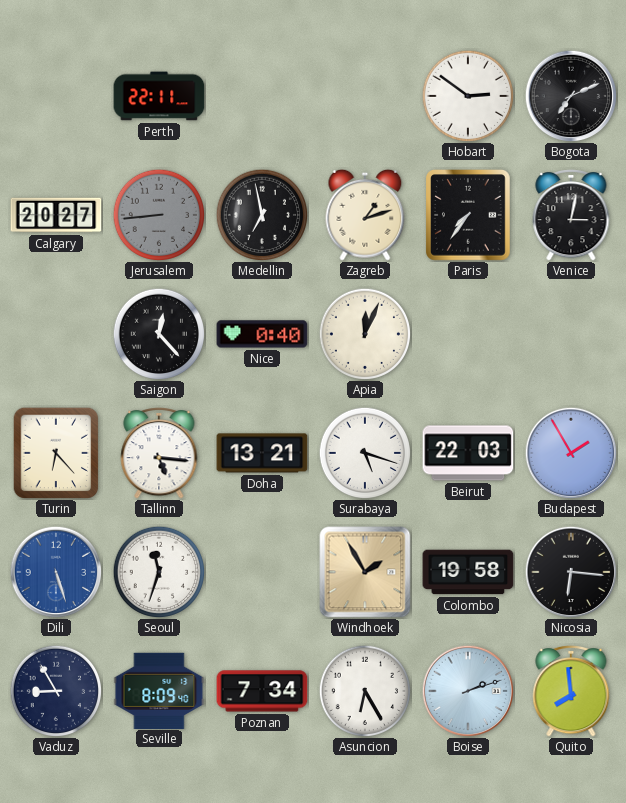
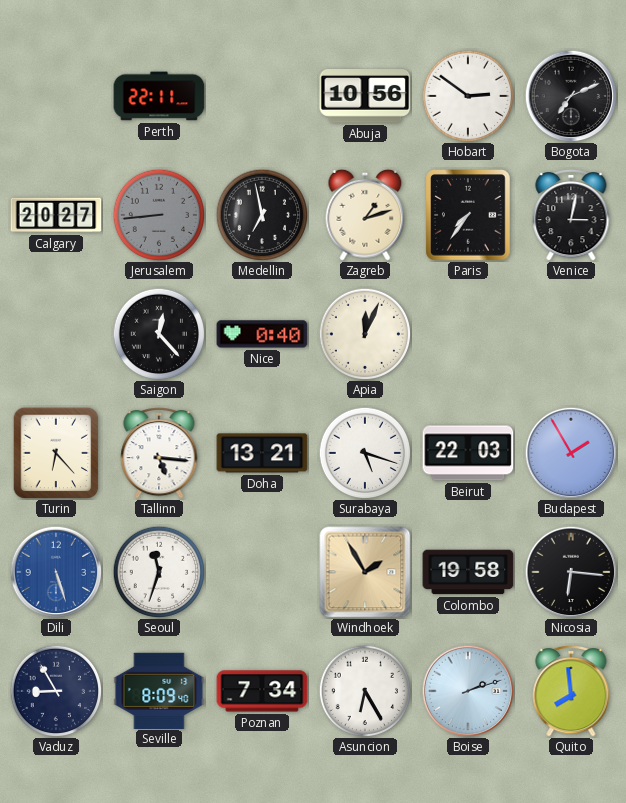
Abuja: none -> 10:56
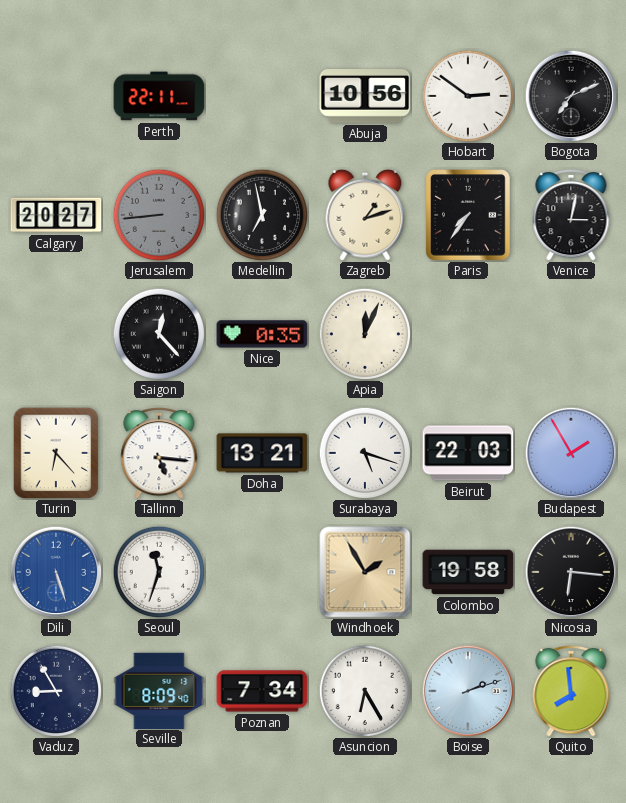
Nice: 0:40 -> 0:35
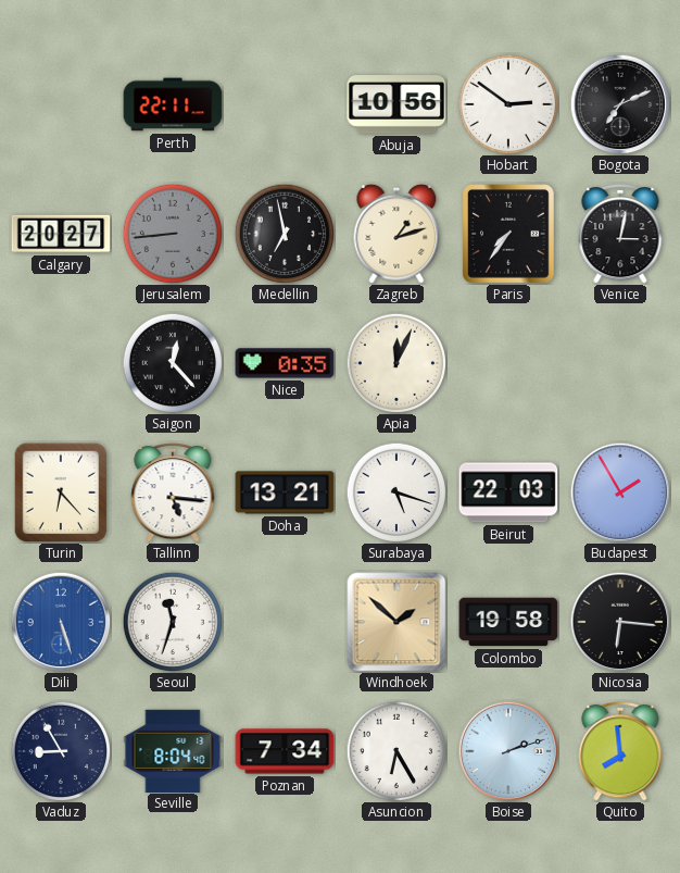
Windhoek: 1:55 -> 1:52
Seville: 8:09 -> 8:04
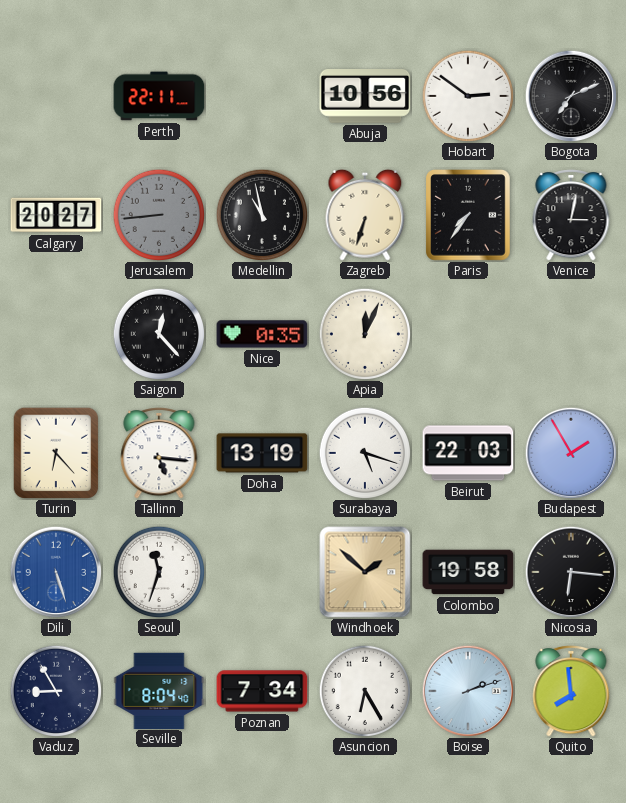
Medellin: 6:58 -> 10:58
Zagreb: 1:12 -> 6:33
Doha: 13:21 -> 13:19
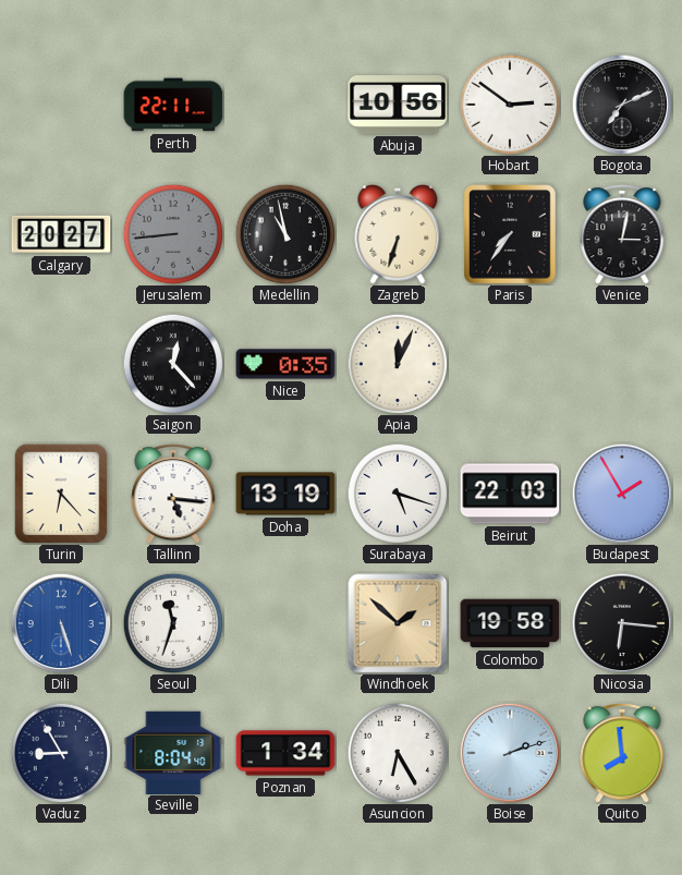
Poznan: 7:34 -> 1:34
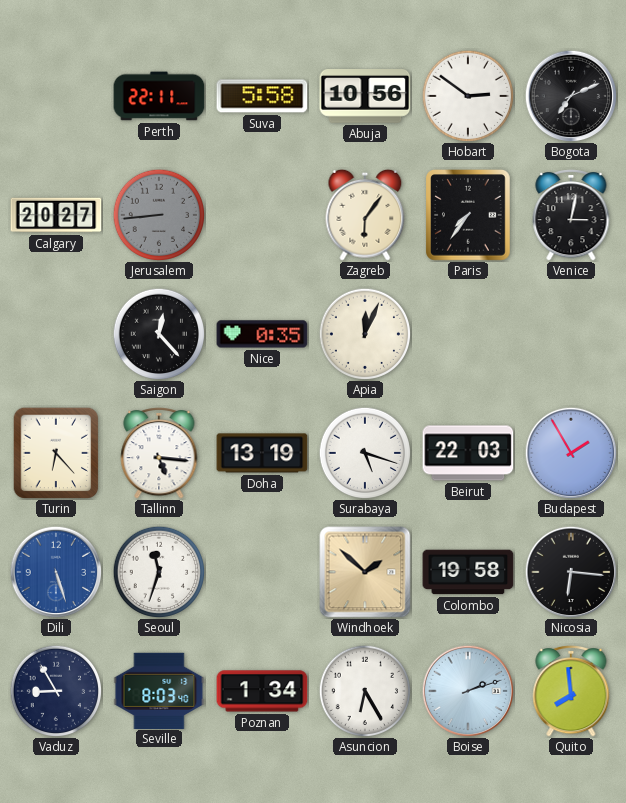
Suva: none -> 5:58
Medellin: 10:58 -> none
Zagreb: 6:33 -> 6:06
Seville: 8:04 -> 8:03
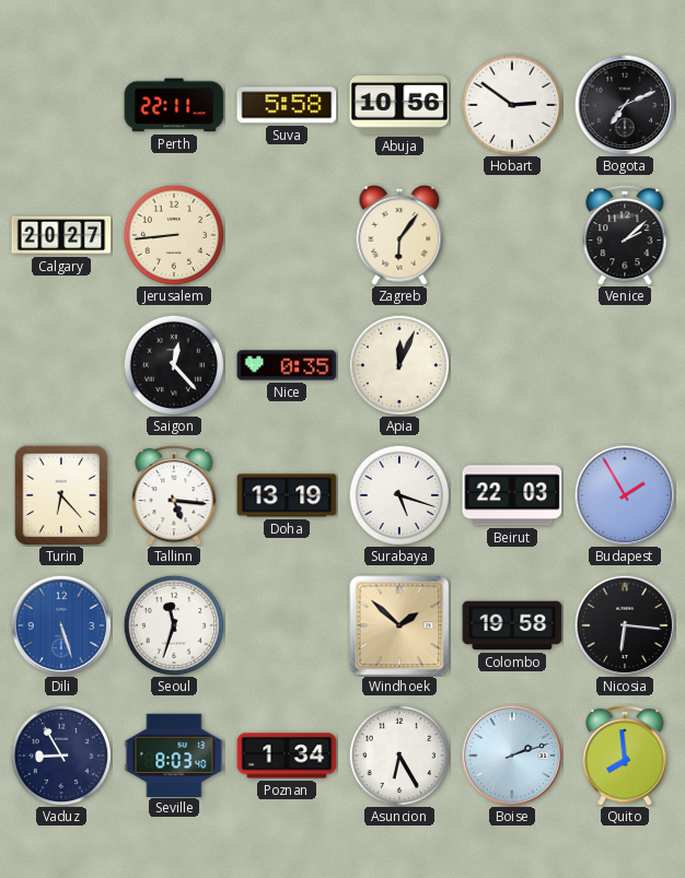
Jerusalem dial: grey -> cream
Paris: 7:36 -> none
Venice: 3:02 -> 2:08
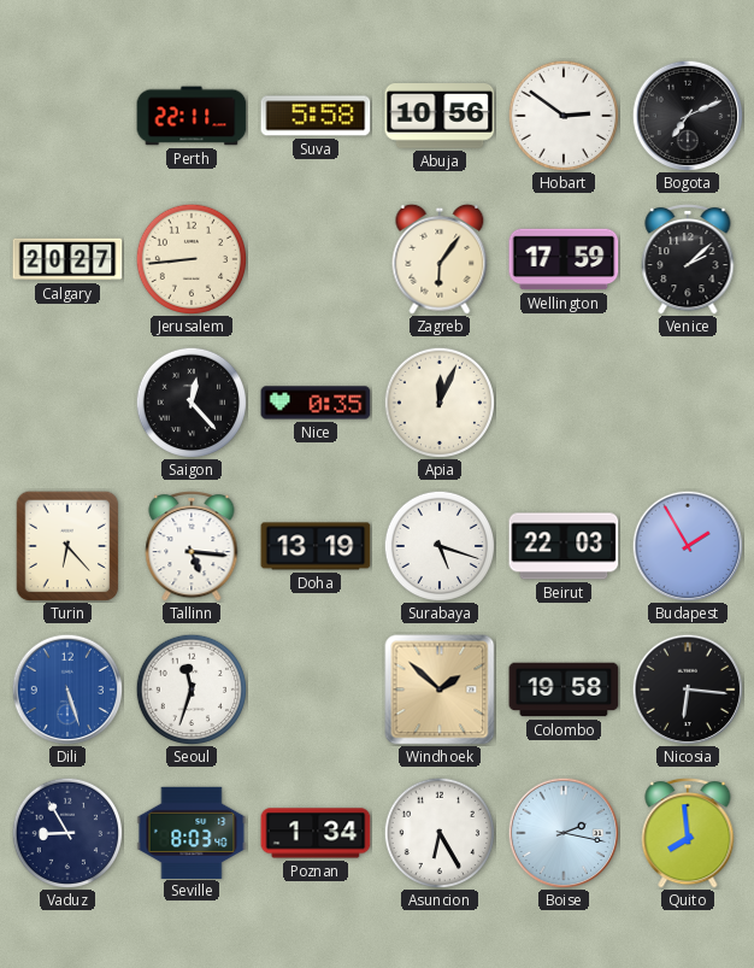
Wellington: none -> 17:59
Boise: 2:12 -> 2:17
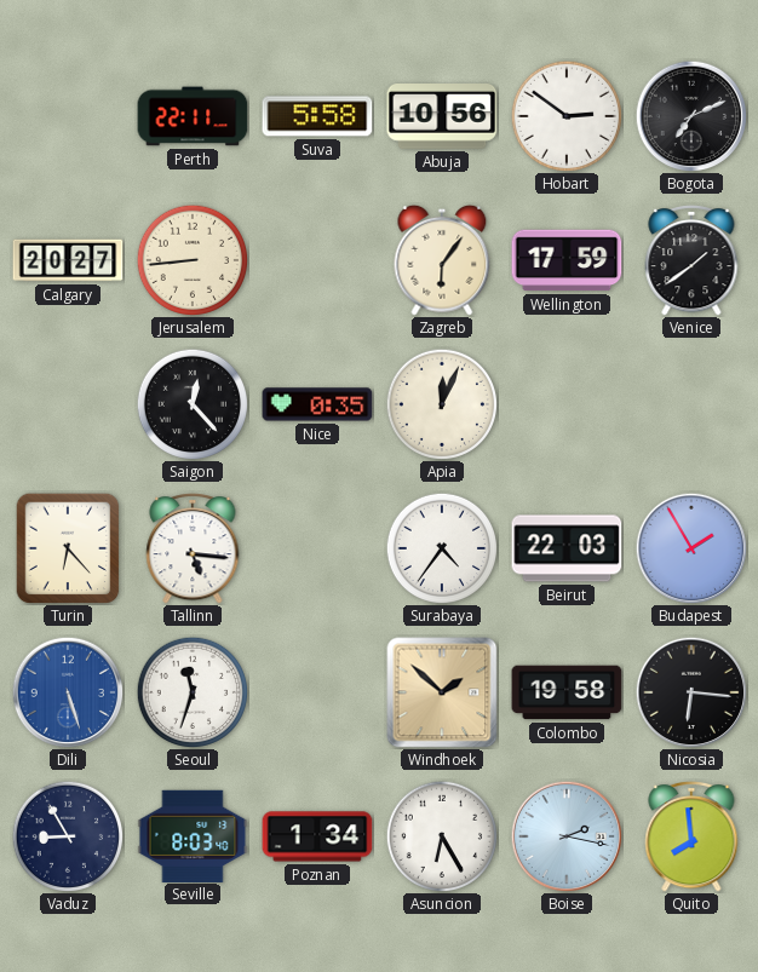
Venice: 2:08 -> 1:39
Doha: 13:19 -> none
Surabaya: 5:18 -> 4:36
